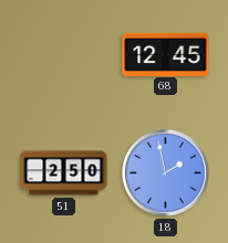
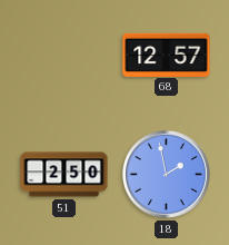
68: 12:45 -> 12:57
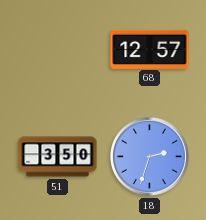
51: 2:50 -> 3:50
18: 1:58 -> 2:33
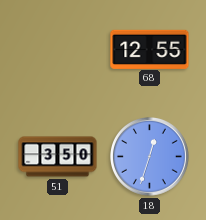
68: 12:57 -> 12:55
18: 2:33 -> 12:33
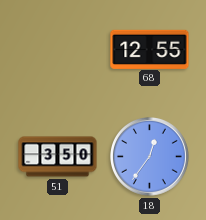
18: 12:33 -> 12:36
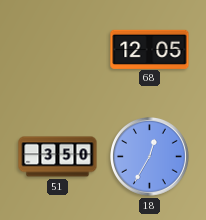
68: 12:55 -> 12:05
18: 12:36 -> 12:35
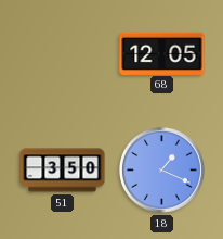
18: 12:35 -> 1:19
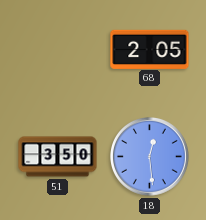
68: 12:05 -> 2:05
18: 1:19 -> 12:29
